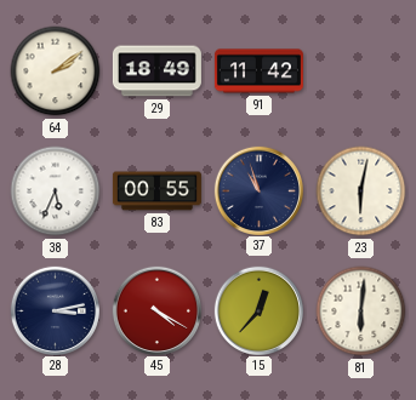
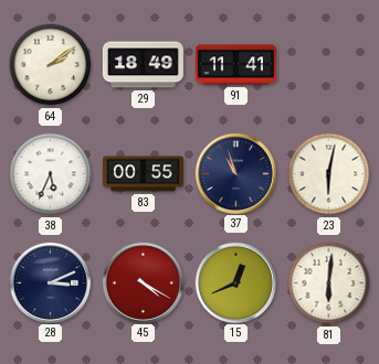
91: 11:42 -> 11:41
28: 3:13 -> 3:11
15: 12:37 -> 12:41
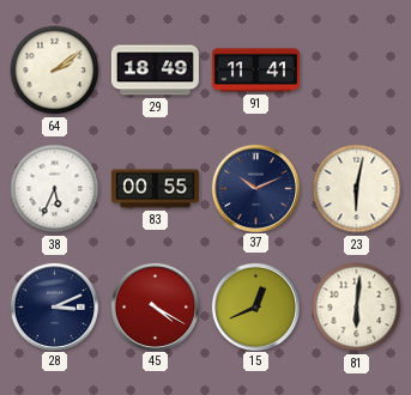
37: 10:57 -> 10:11
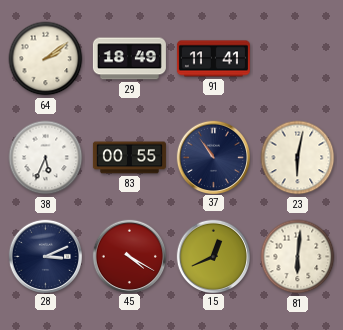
37: 10:11 -> 10:54
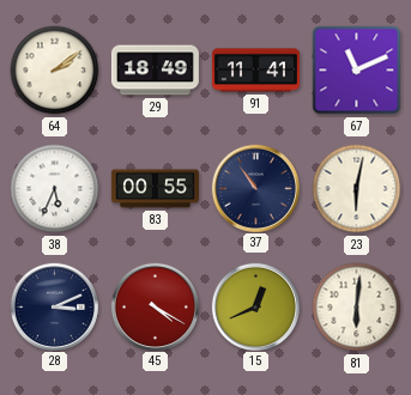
67: none -> 11:11
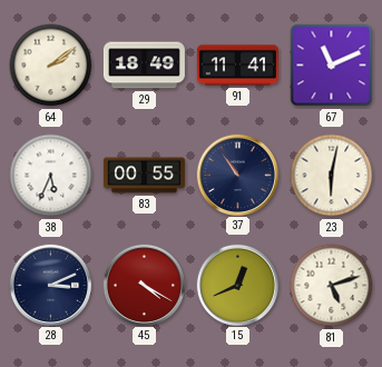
81: 6:01 -> 5:12
